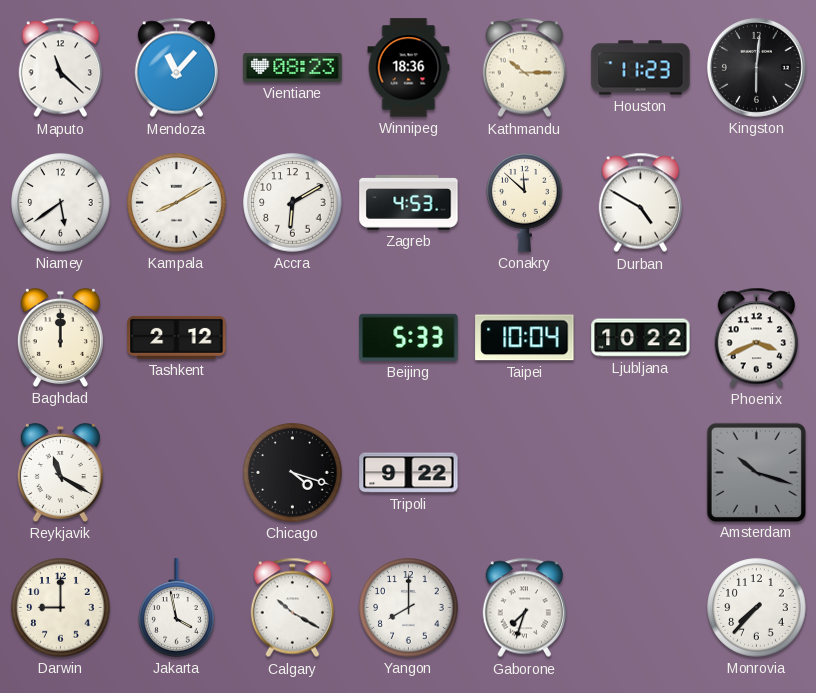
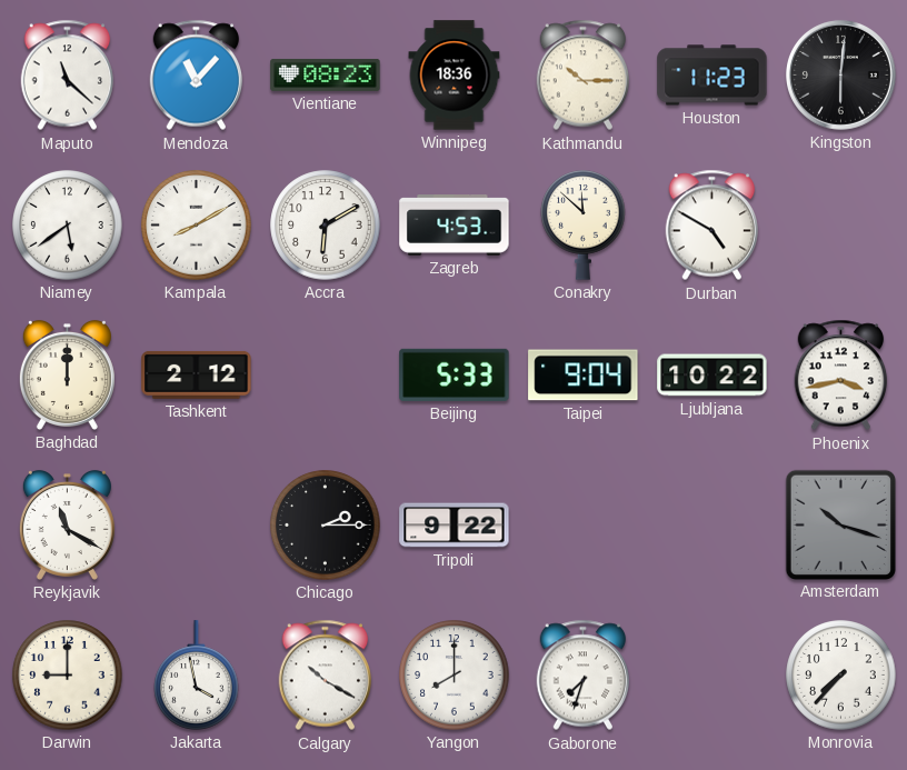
Taipei: 10:04 -> 9:04
Phoenix: 3:41 -> 3:43
Chicago: 4:18 -> 2:15
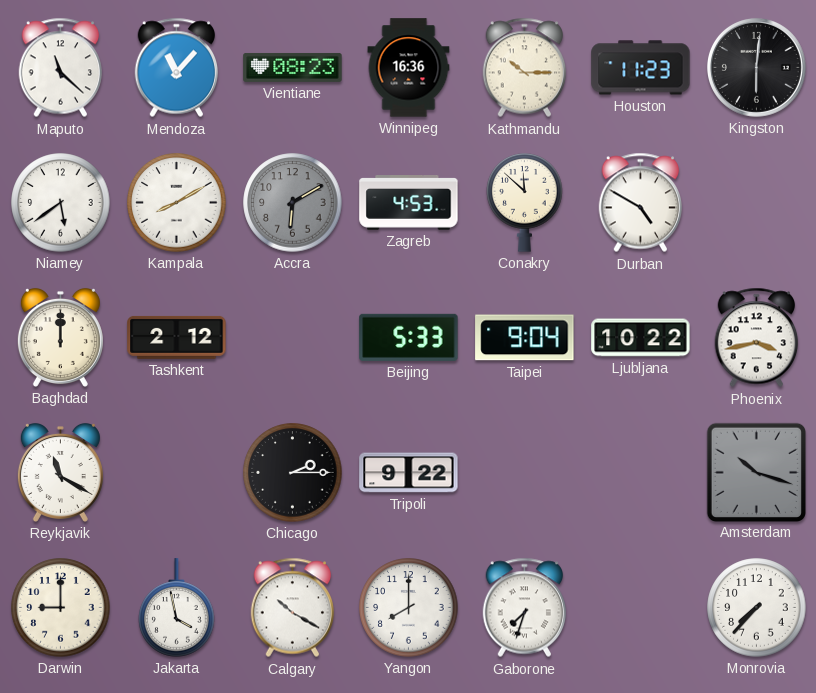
Winnipeg: 18:36 -> 16:36
Accra dial: white -> grey
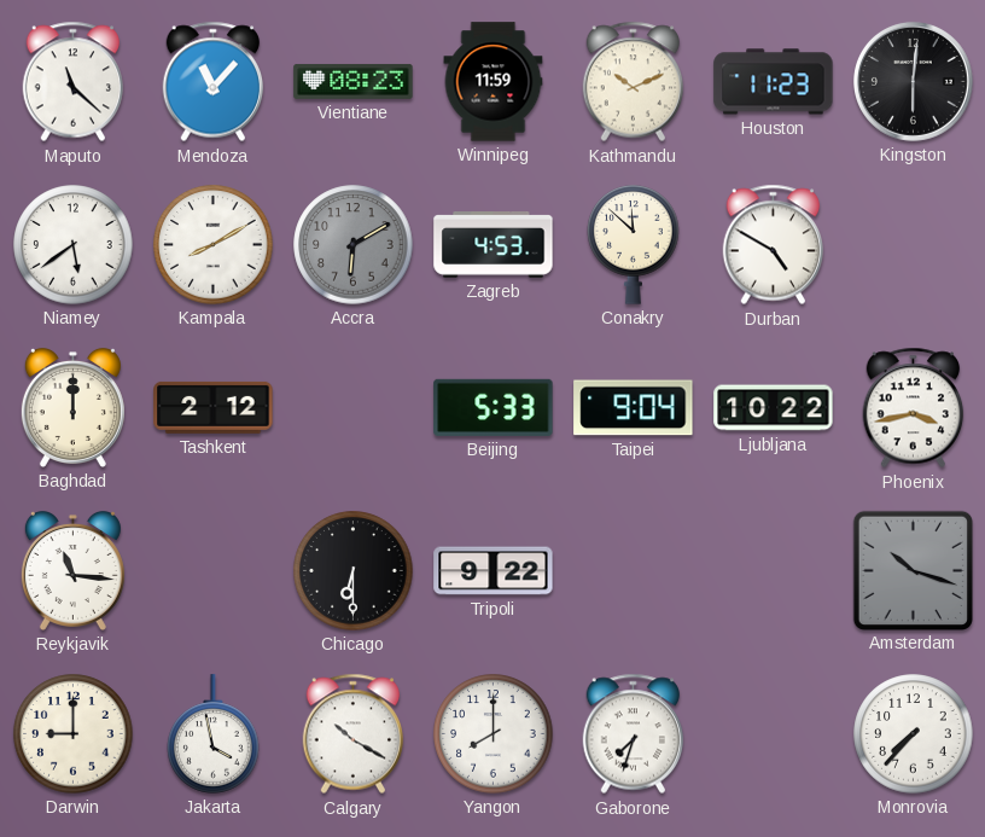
Winnipeg: 16:36 -> 11:59
Kathmandu: 10:15 -> 10:11
Reykjavik: 11:20 -> 11:16
Chicago: 2:15 -> 6:30
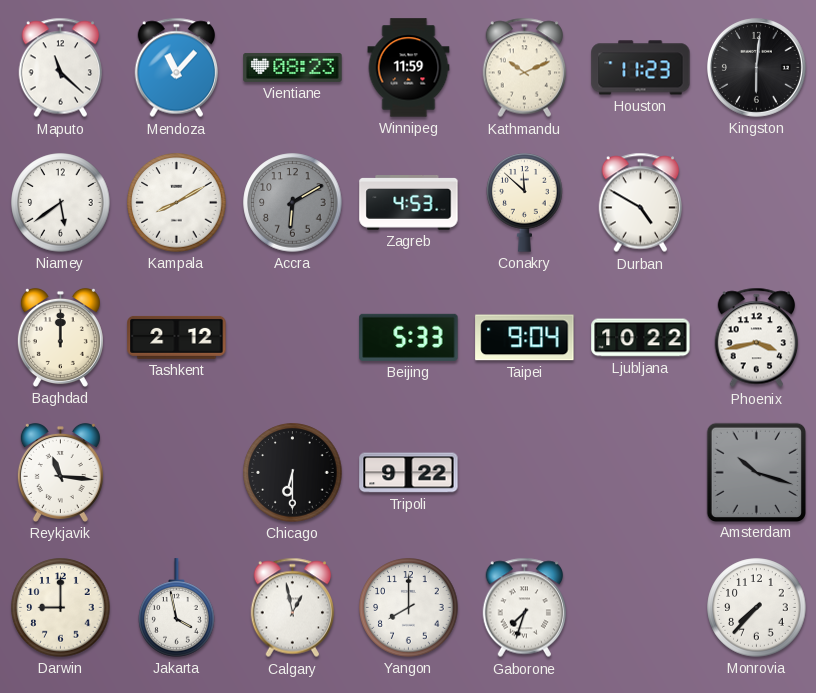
Calgary: 10:20 -> 12:58
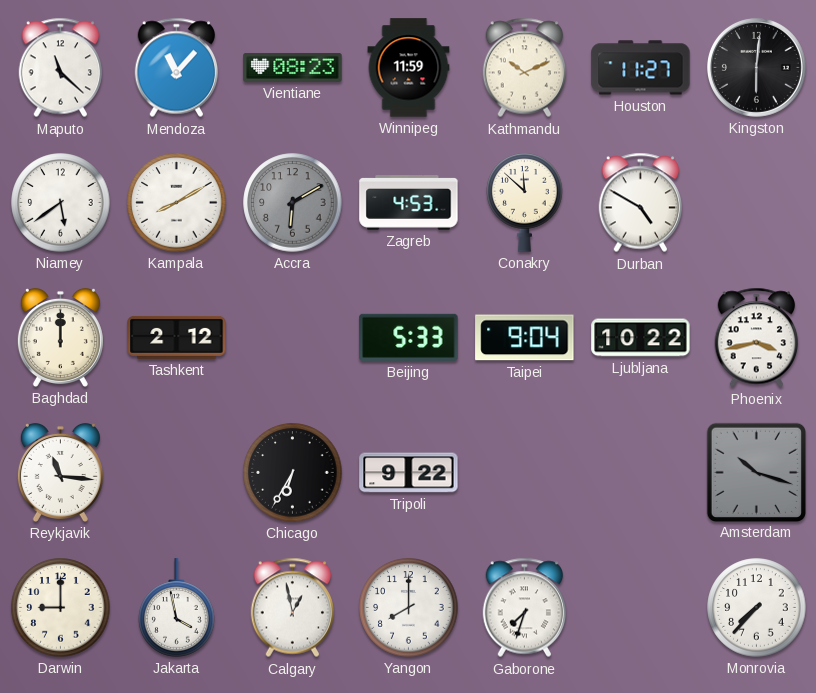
Houston: 11:23 -> 11:27
Chicago: 6:30 -> 6:35
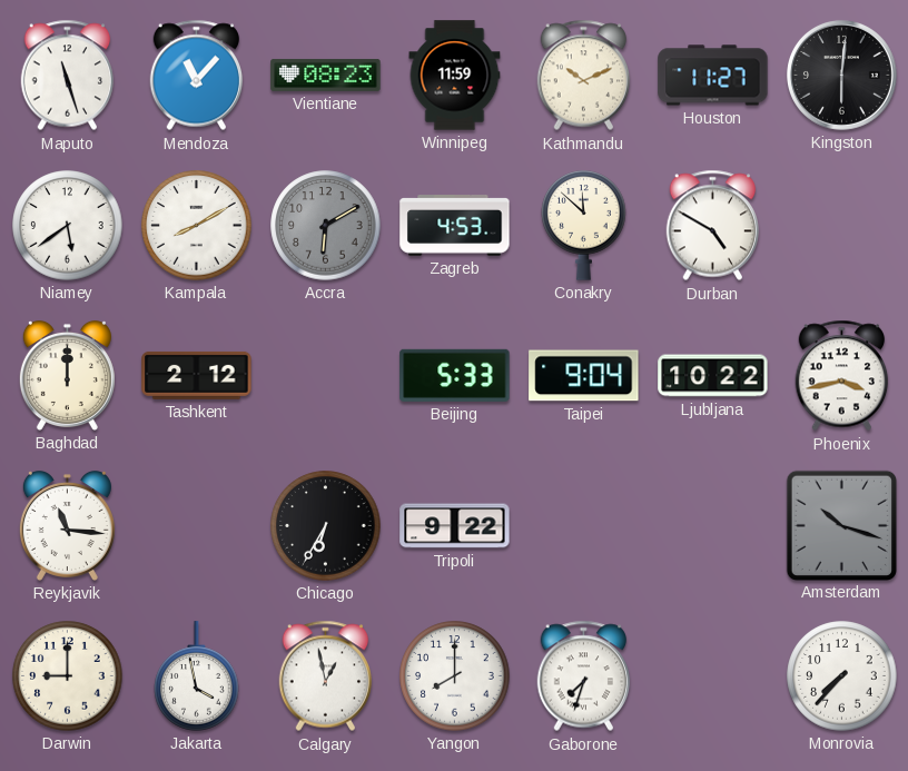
Maputo: 11:22 -> 11:27
